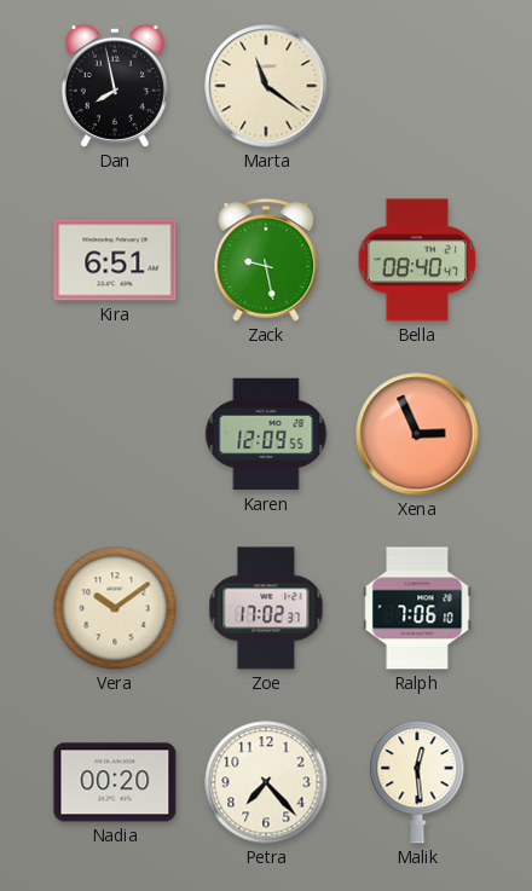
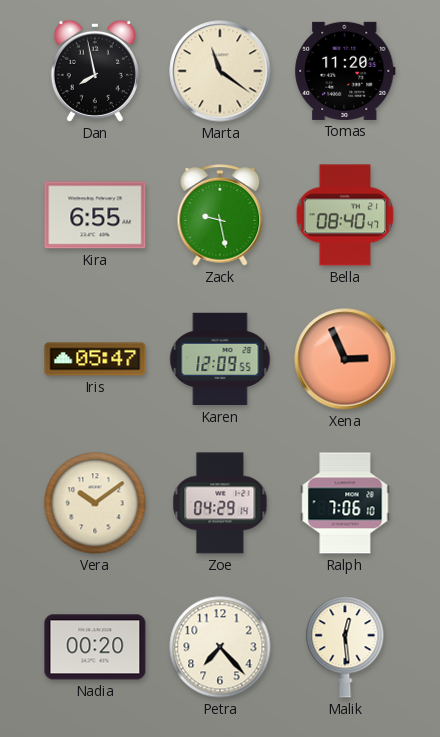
Tomas: none -> 11:20
Kira: 6:51 -> 6:55
Iris: none -> 05:47
Zoe: 17:02 -> 04:29
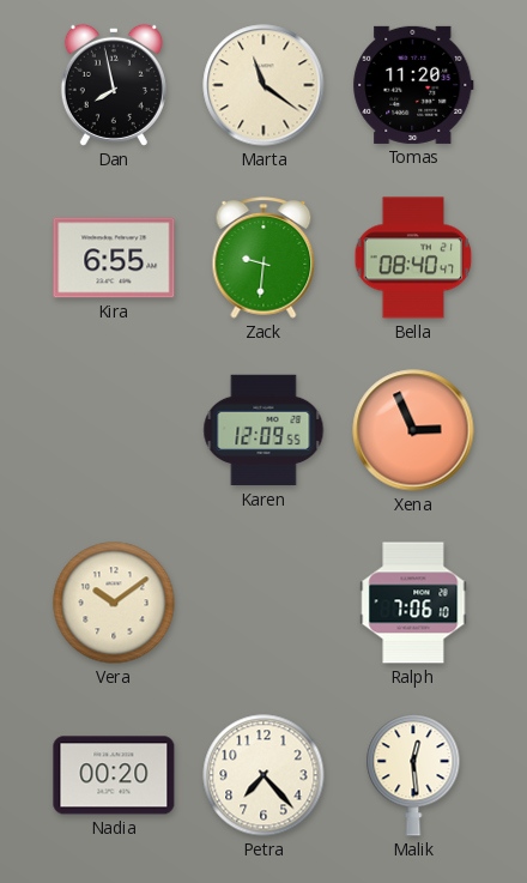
Zack: 9:28 -> 9:31
Iris: 05:47 -> none
Zoe: 04:29 -> none
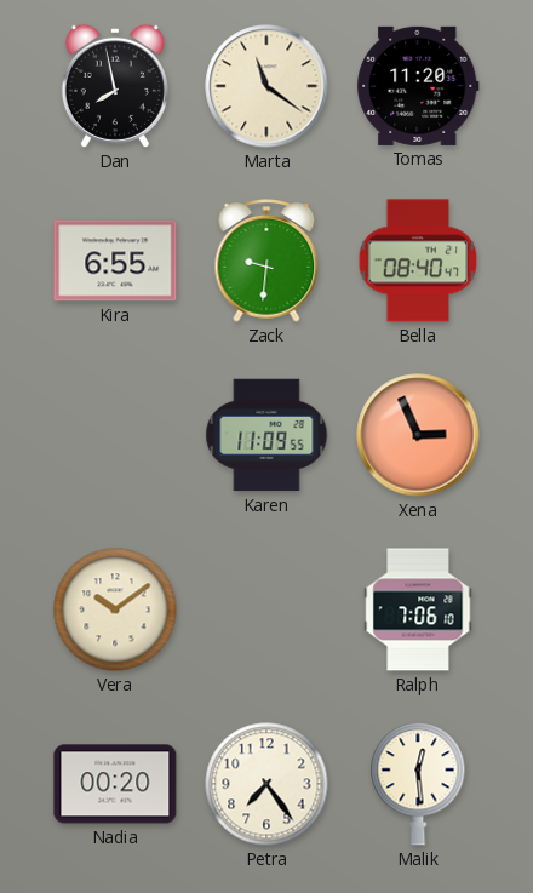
Karen: 12:09 -> 11:09
Petra: 7:23 -> 7:24
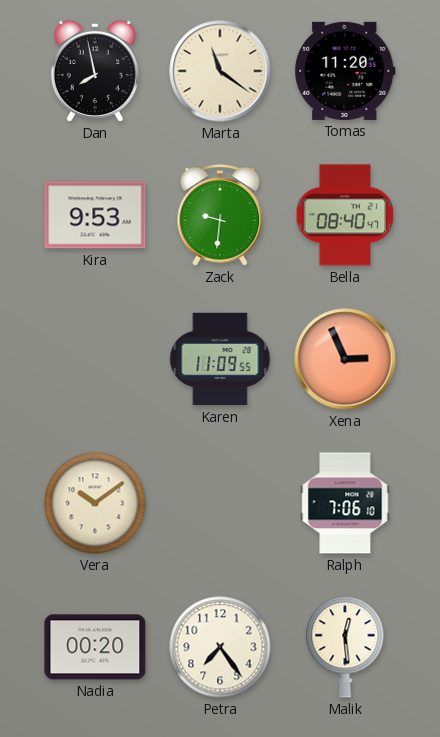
Kira: 6:55 -> 9:53
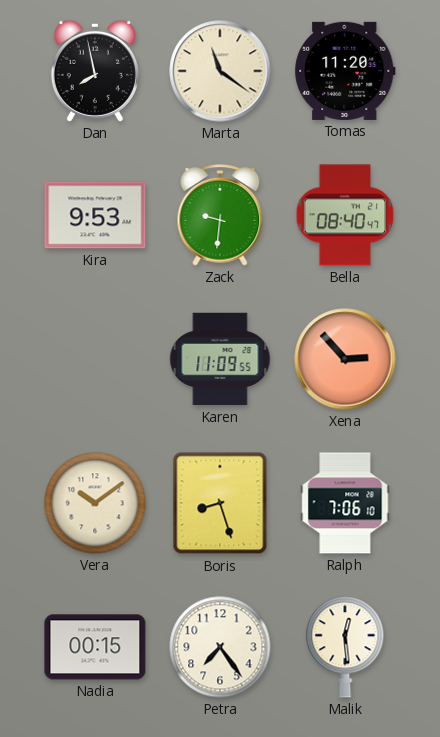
Xena: 2:56 -> 2:53
Boris: none -> 8:27
Nadia: 00:20 -> 00:15
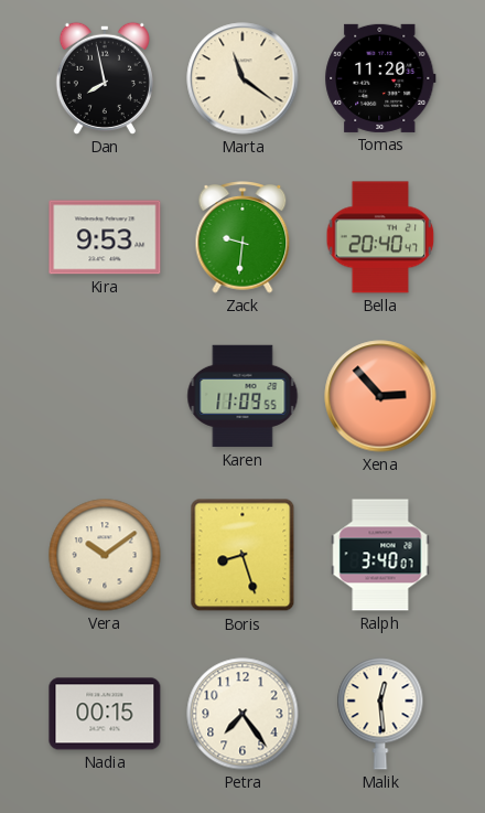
Bella: 08:40 -> 20:40
Ralph: 7:06 -> 3:40
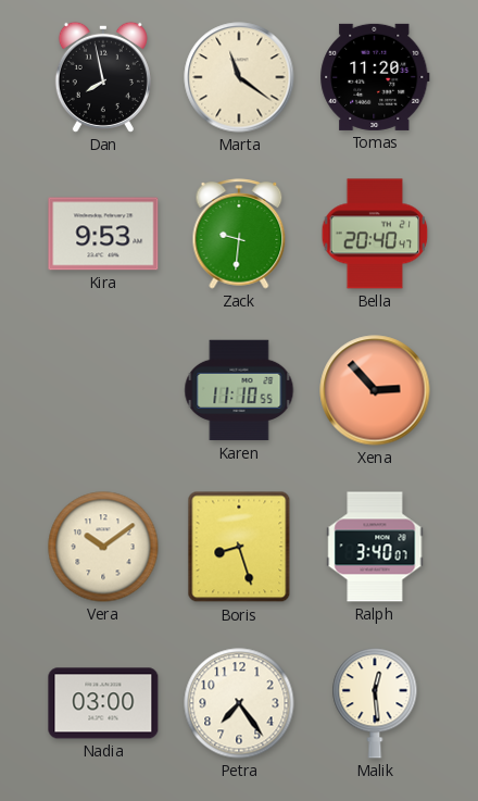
Karen: 11:09 -> 11:10
Nadia: 00:15 -> 03:00
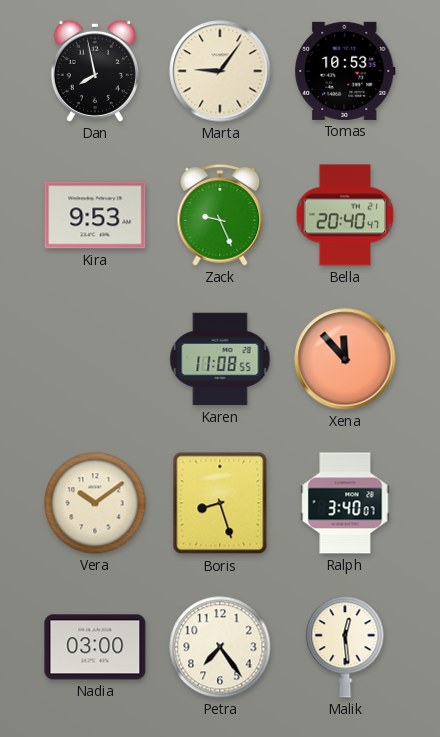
Marta: 11:21 -> 9:06
Tomas: 11:20 -> 10:53
Zack: 9:31 -> 9:26
Karen: 11:10 -> 11:08
Xena: 2:53 -> 11:53
